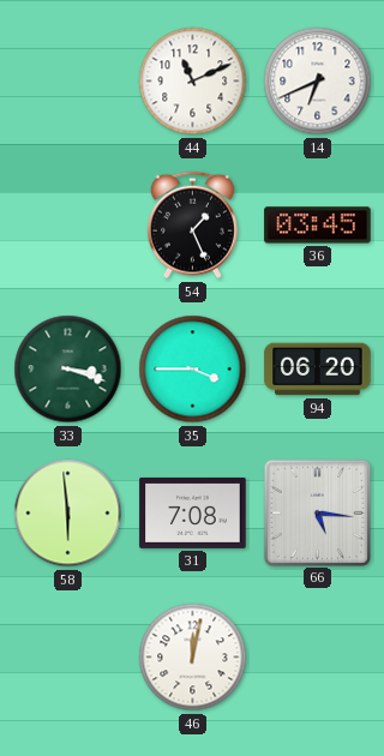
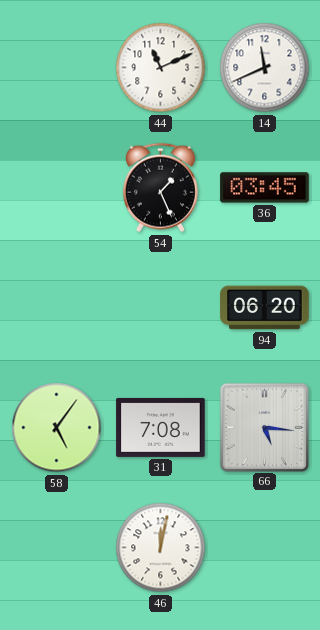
14: 6:41 -> 11:41
33: 3:18 -> none
35: 3:45 -> none
58: 5:59 -> 5:06
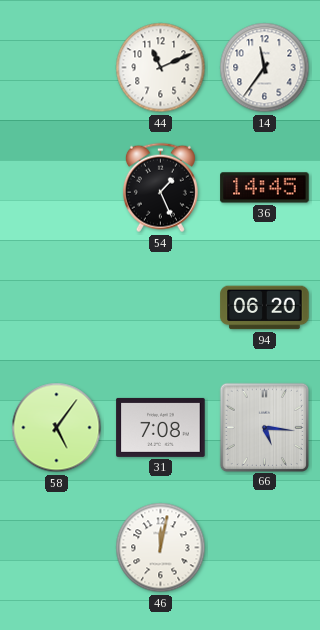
14: 11:41 -> 11:36
36: 03:45 -> 14:45
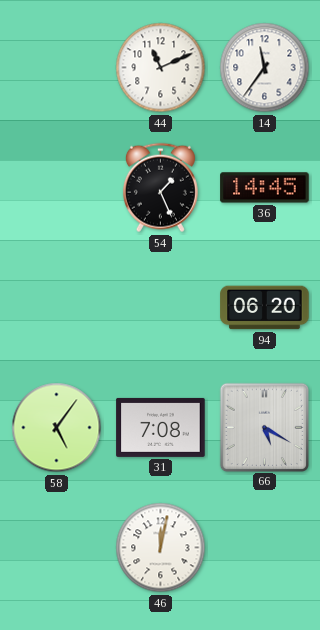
66: 5:16 -> 5:20
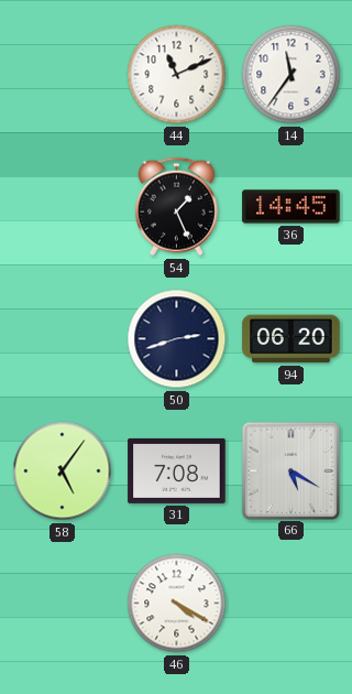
50: none -> 2:42
46: 12:02 -> 4:20
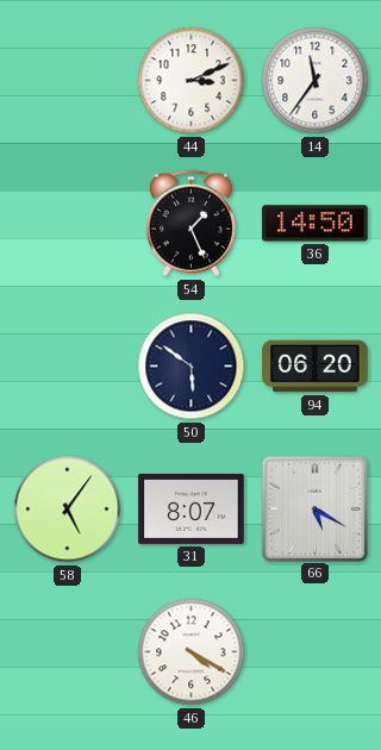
44: 11:11 -> 3:11
36: 14:45 -> 14:50
50: 2:42 -> 5:51
31: 7:08 -> 8:07
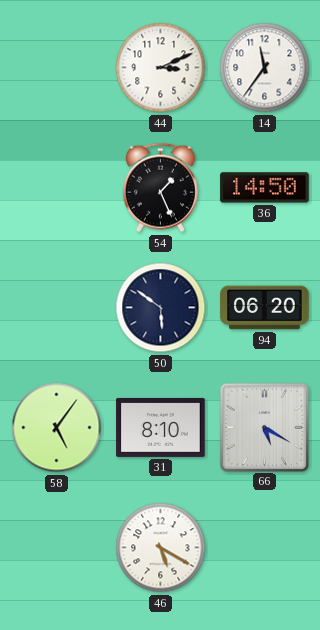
31: 8:07 -> 8:10
46: 4:20 -> 5:20
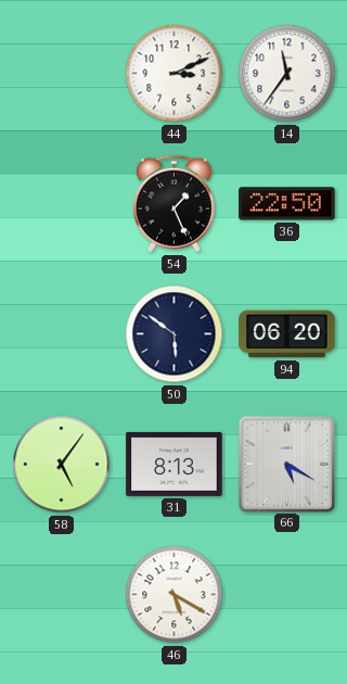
36: 14:50 -> 22:50
31: 8:10 -> 8:13
